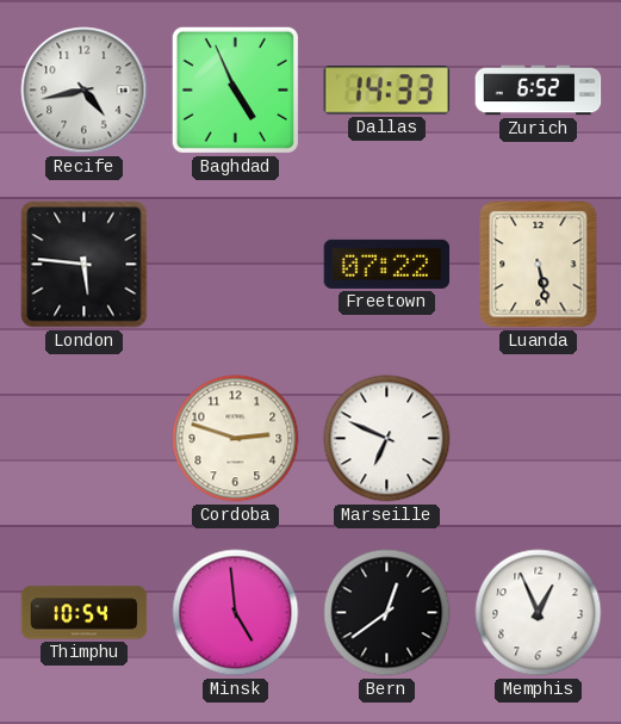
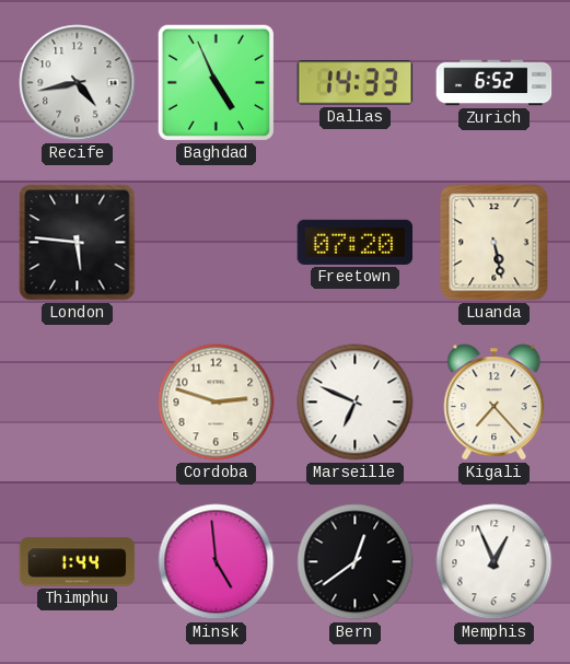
Freetown: 07:22 -> 07:20
Kigali: none -> 7:23
Thimphu: 10:54 -> 1:44
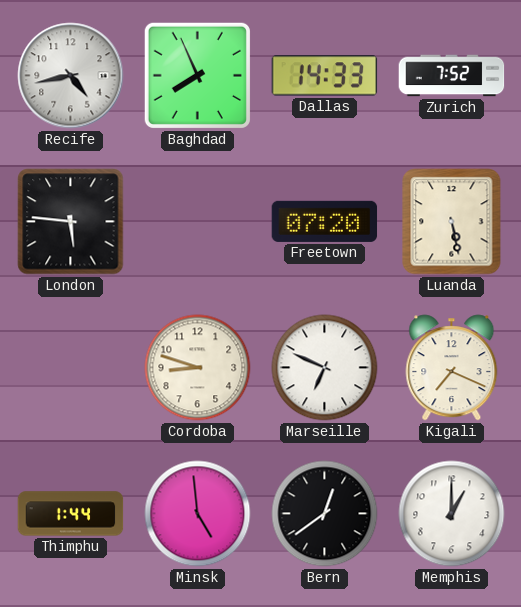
Baghdad: 4:56 -> 7:56
Zurich: 6:52 -> 7:52
Cordoba: 2:48 -> 8:48
Kigali: 7:23 -> 7:19
Memphis: 12:56 -> 1:00
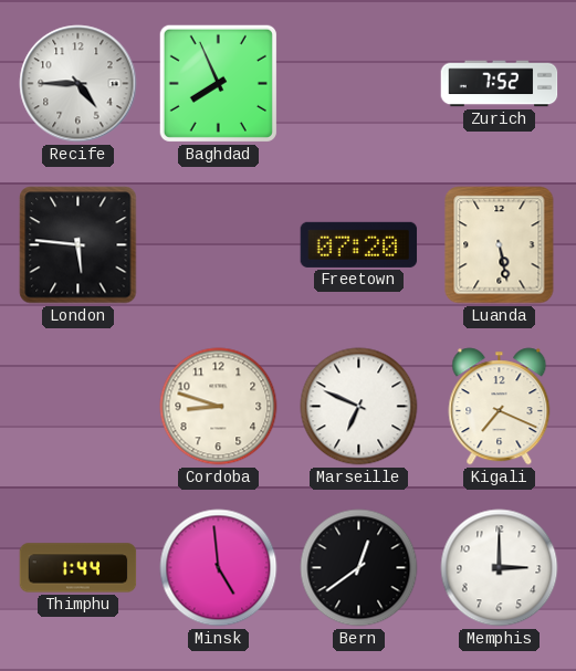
Recife: 4:43 -> 4:45
Dallas: 14:33 -> none
Memphis: 1:00 -> 3:00
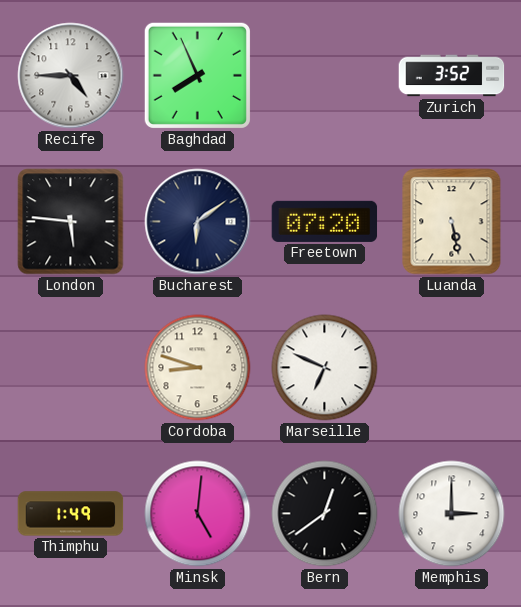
Zurich: 7:52 -> 3:52
Bucharest: none -> 6:09
Kigali: 7:19 -> none
Thimphu: 1:44 -> 1:49
Minsk: 4:59 -> 5:01
